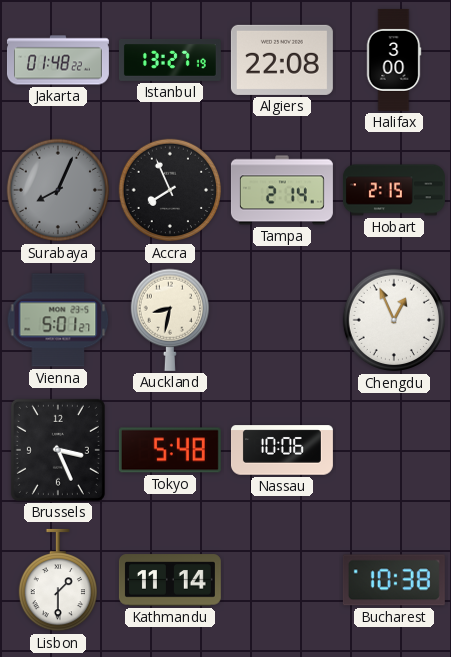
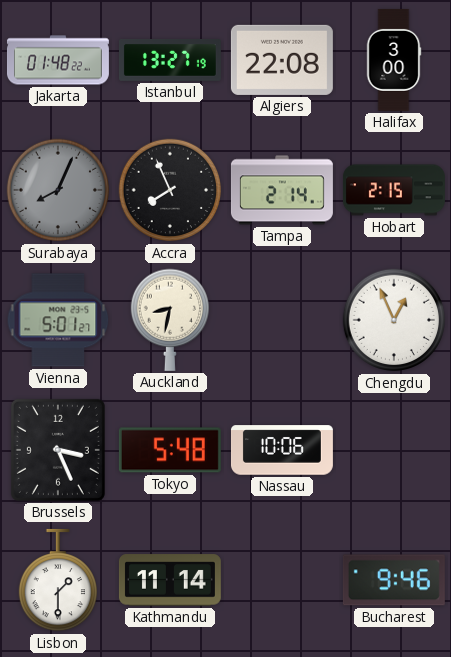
Bucharest: 10:38 -> 9:46
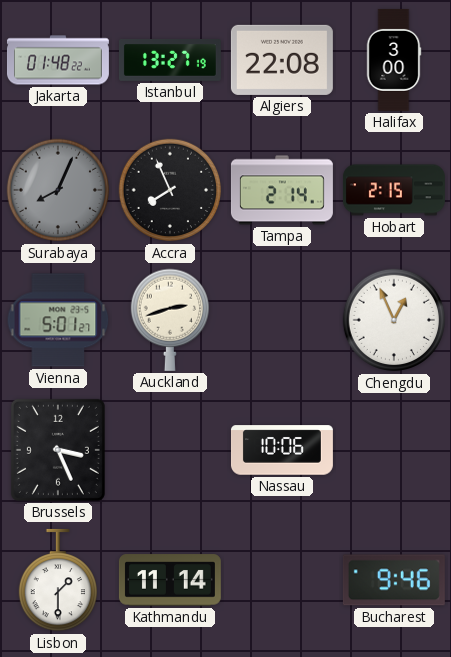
Auckland: 8:32 -> 2:42
Tokyo: 5:48 -> none
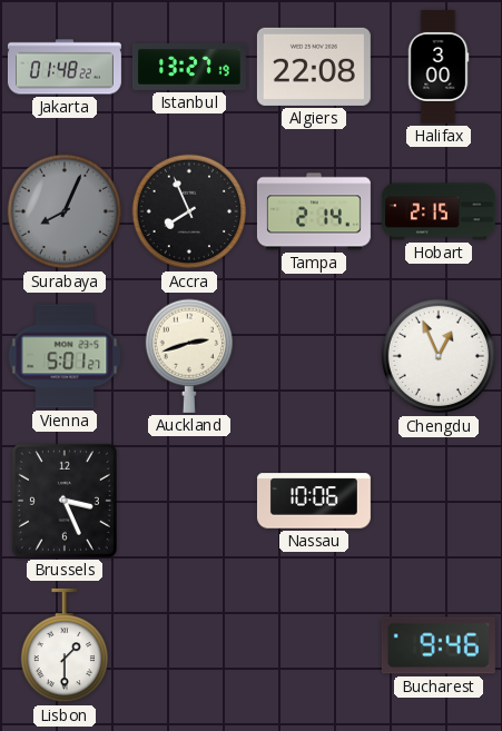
Kathmandu: 11:14 -> none
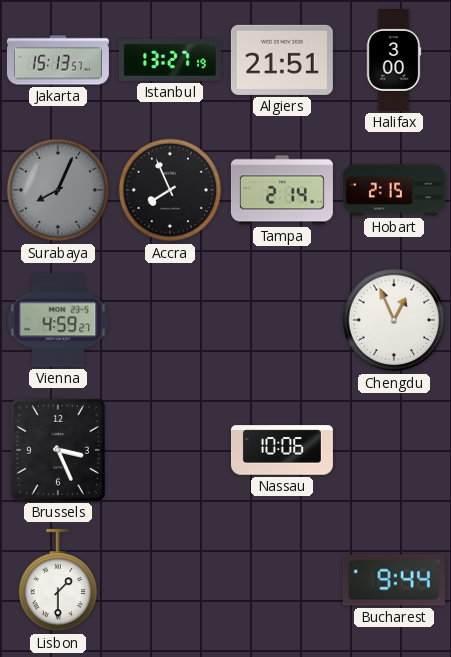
Jakarta: 01:48 -> 15:13
Algiers: 22:08 -> 21:51
Vienna: 5:01 -> 4:59
Auckland: 2:42 -> none
Bucharest: 9:46 -> 9:44
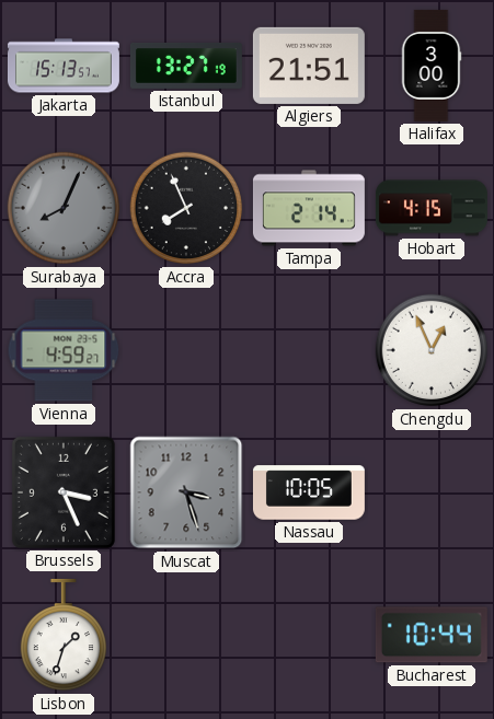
Hobart: 2:15 -> 4:15
Muscat: none -> 3:27
Nassau: 10:06 -> 10:05
Lisbon: 1:30 -> 1:33
Bucharest: 9:44 -> 10:44
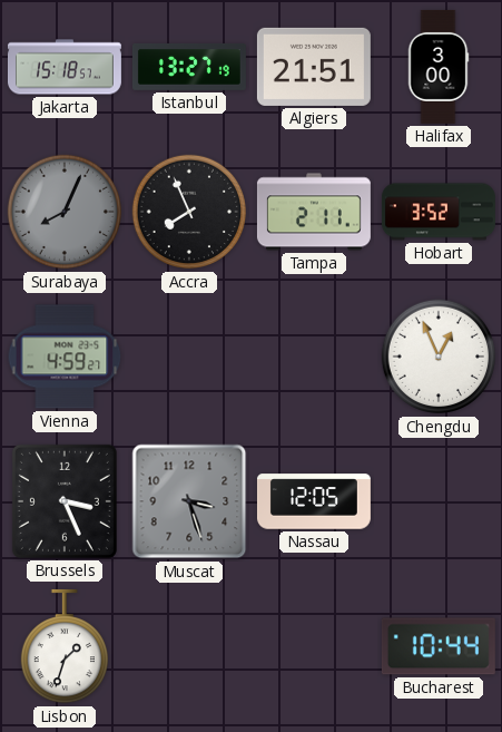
Jakarta: 15:13 -> 15:18
Tampa: 2:14 -> 2:11
Hobart: 4:15 -> 3:52
Nassau: 10:05 -> 12:05
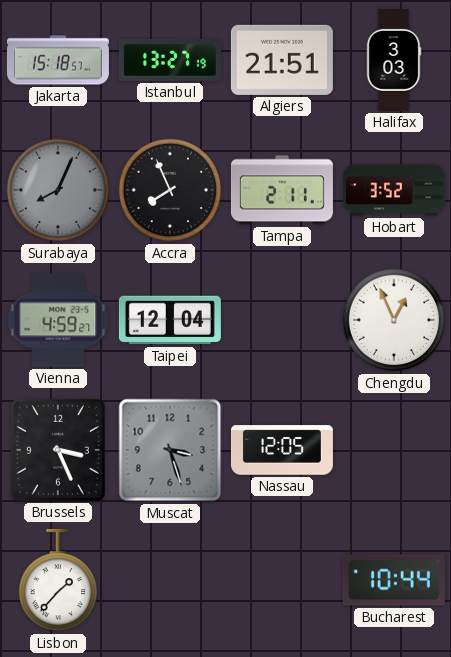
Halifax: 3:00 -> 3:03
Taipei: none -> 12:04
Lisbon: 1:33 -> 1:37
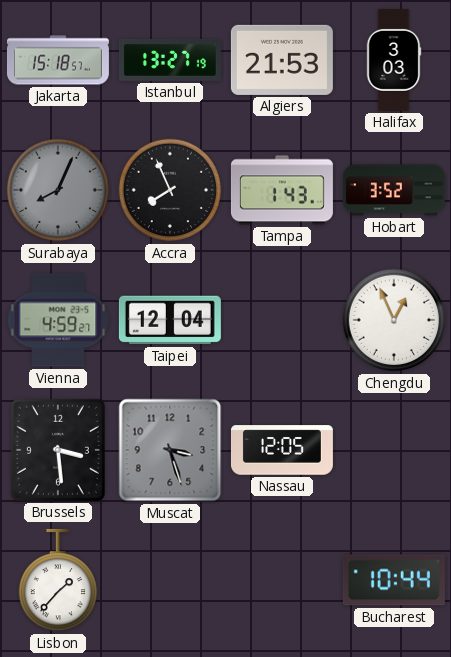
Algiers: 21:51 -> 21:53
Tampa: 2:11 -> 1:43
Brussels: 3:26 -> 3:29
